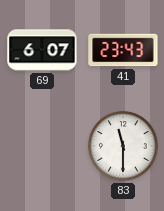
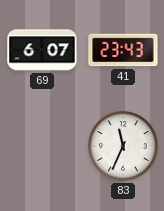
83: 11:30 -> 11:34
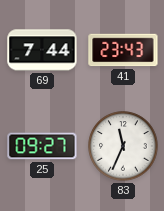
69: 6:07 -> 7:44
25: none -> 09:27
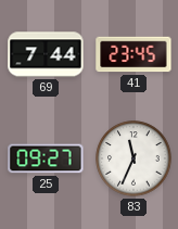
41: 23:43 -> 23:45
